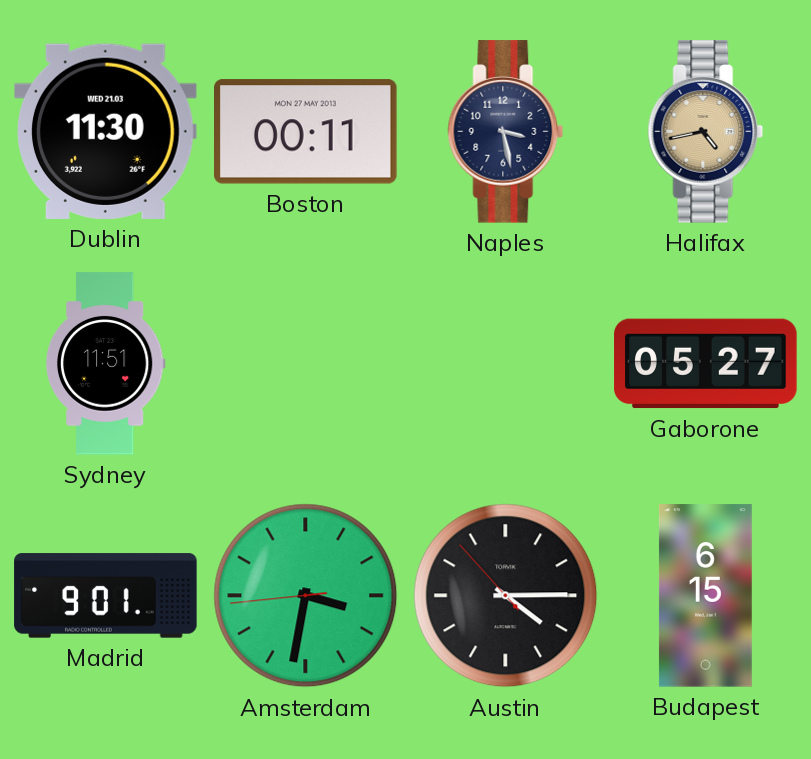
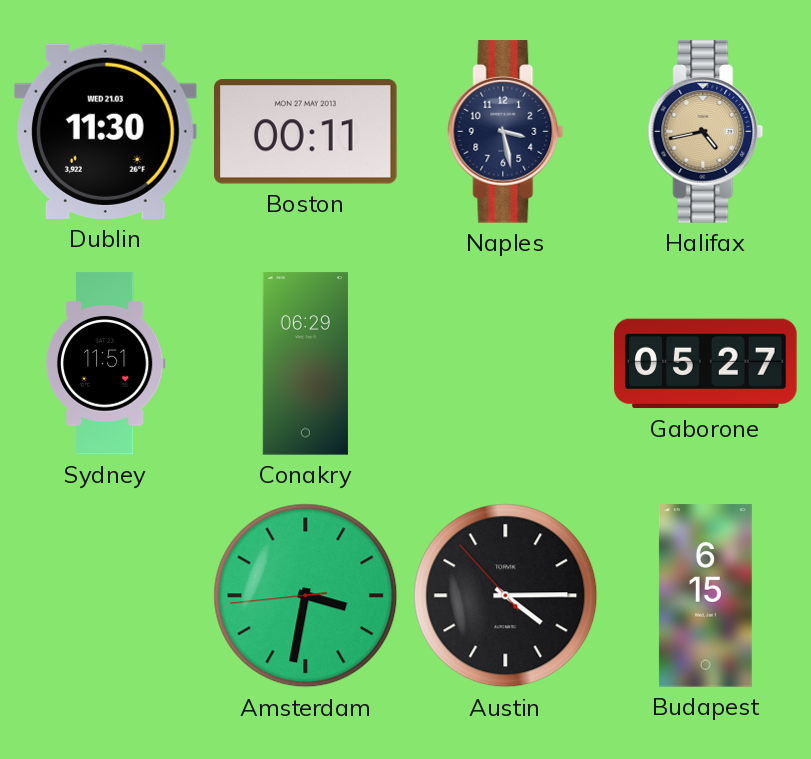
Conakry: none -> 06:29
Madrid: 9:01 -> none
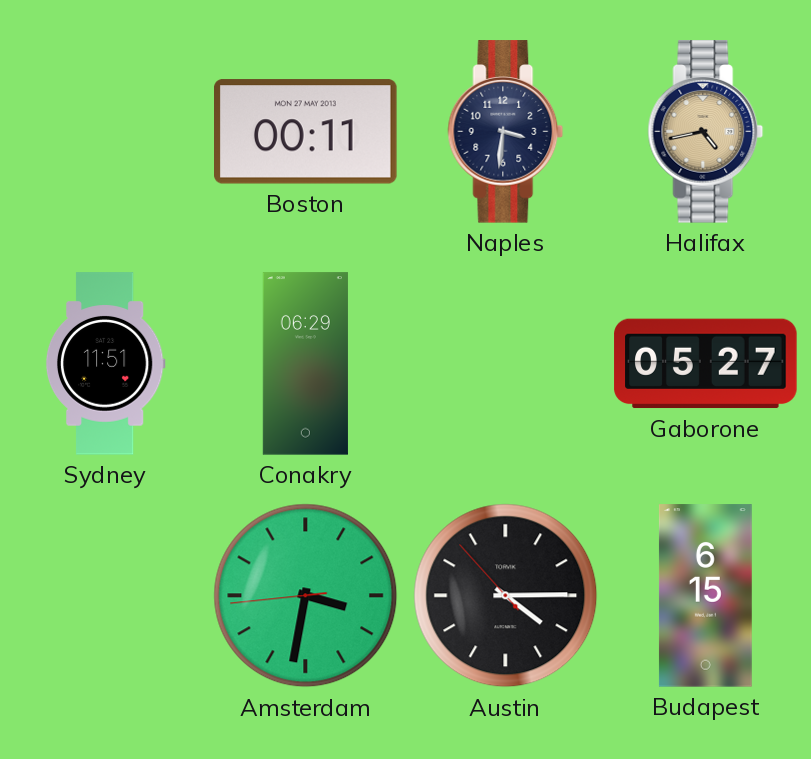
Dublin: 11:30 -> none
Naples: 3:28 -> 3:31
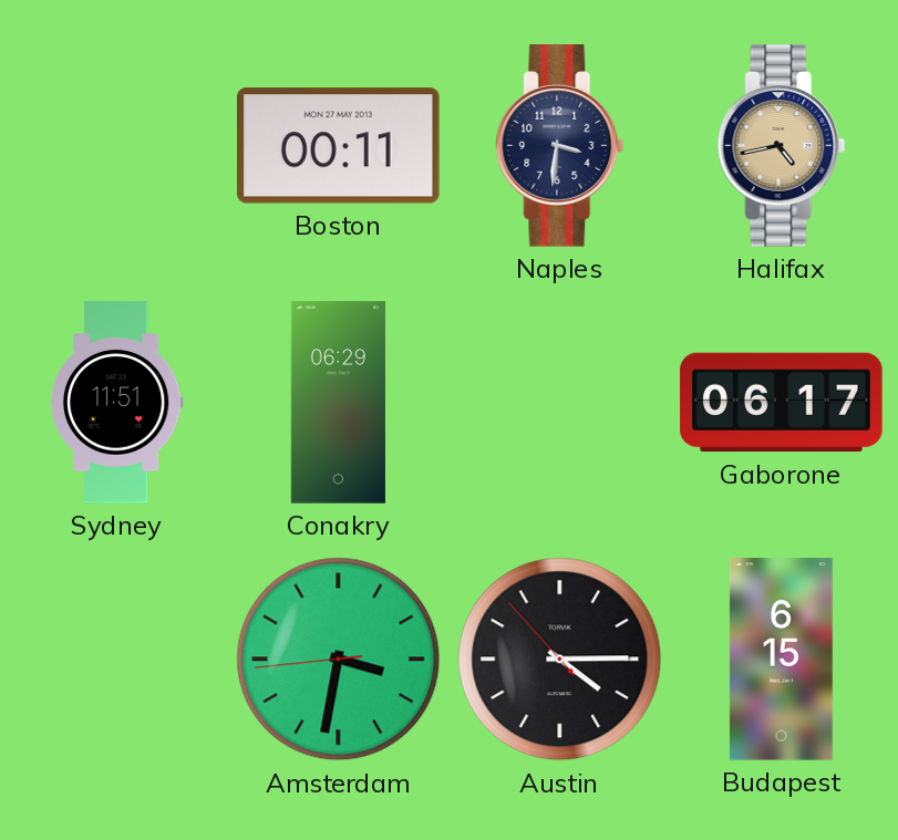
Gaborone: 05:27 -> 06:17
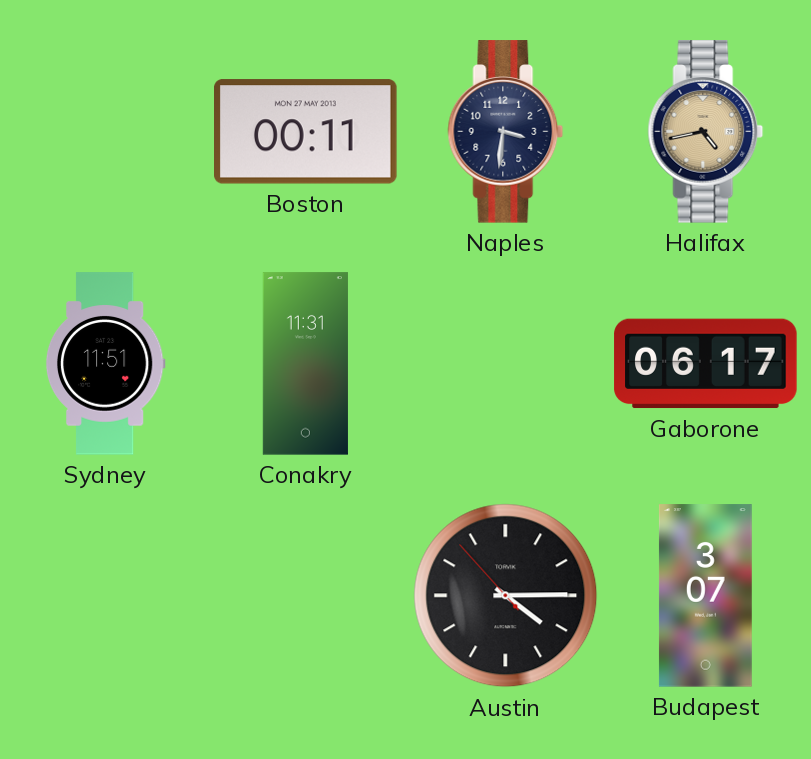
Conakry: 06:29 -> 11:31
Amsterdam: 3:31 -> none
Budapest: 6:15 -> 3:07
